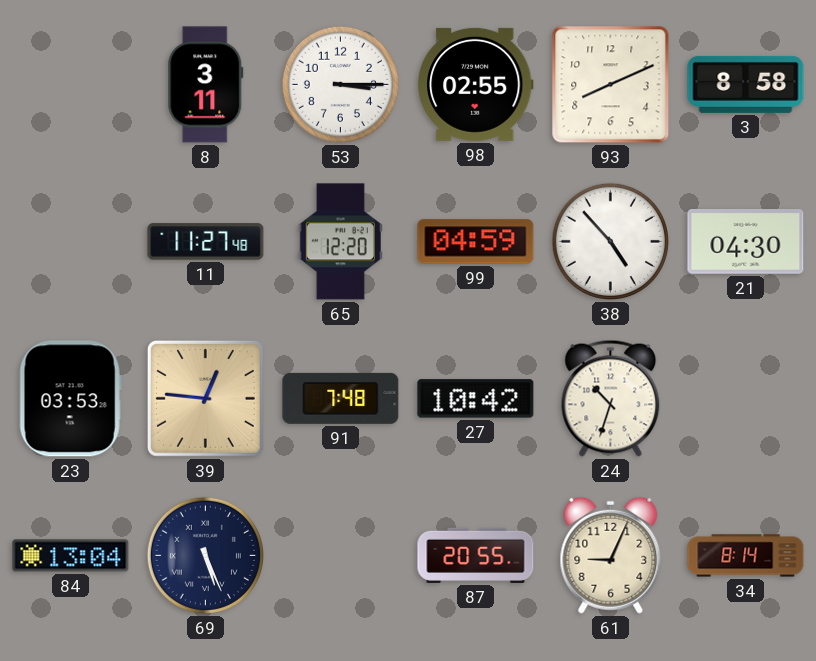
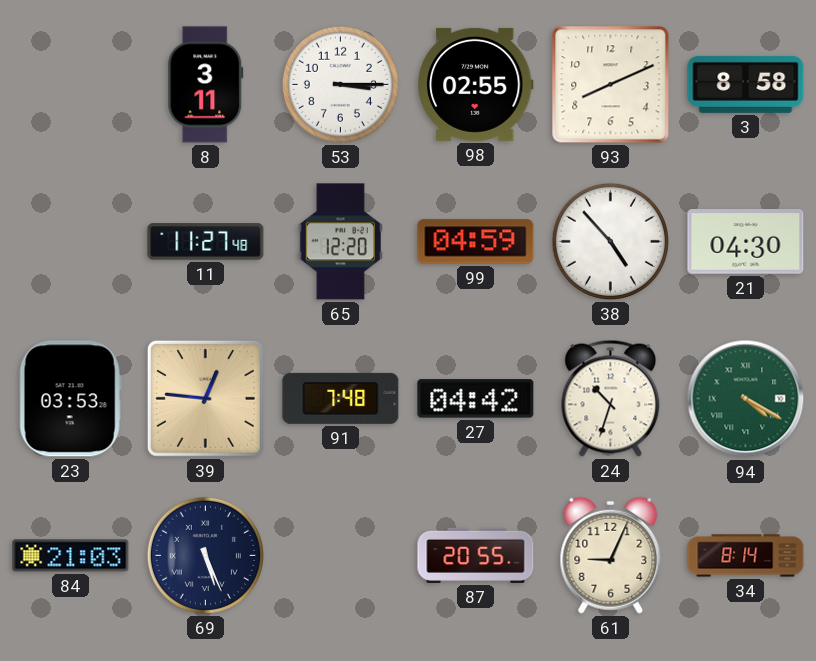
27: 10:42 -> 04:42
94: none -> 4:20
84: 13:04 -> 21:03
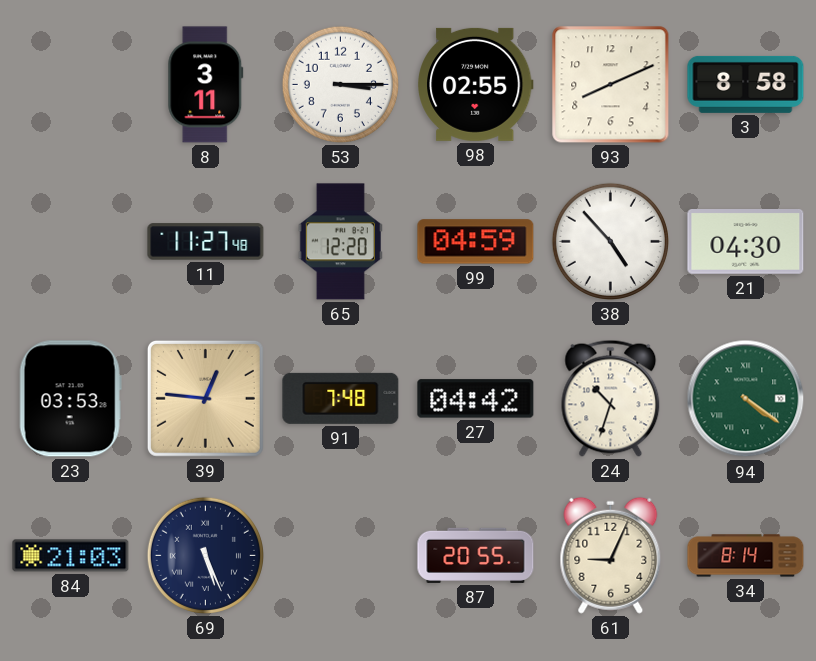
94: 4:20 -> 4:21
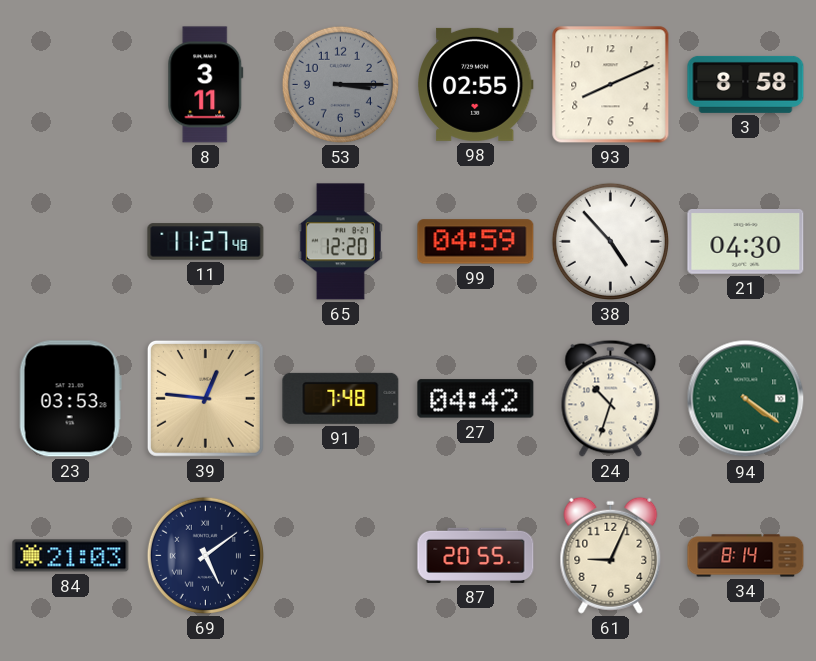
53 dial: white -> grey
69: 5:26 -> 5:09
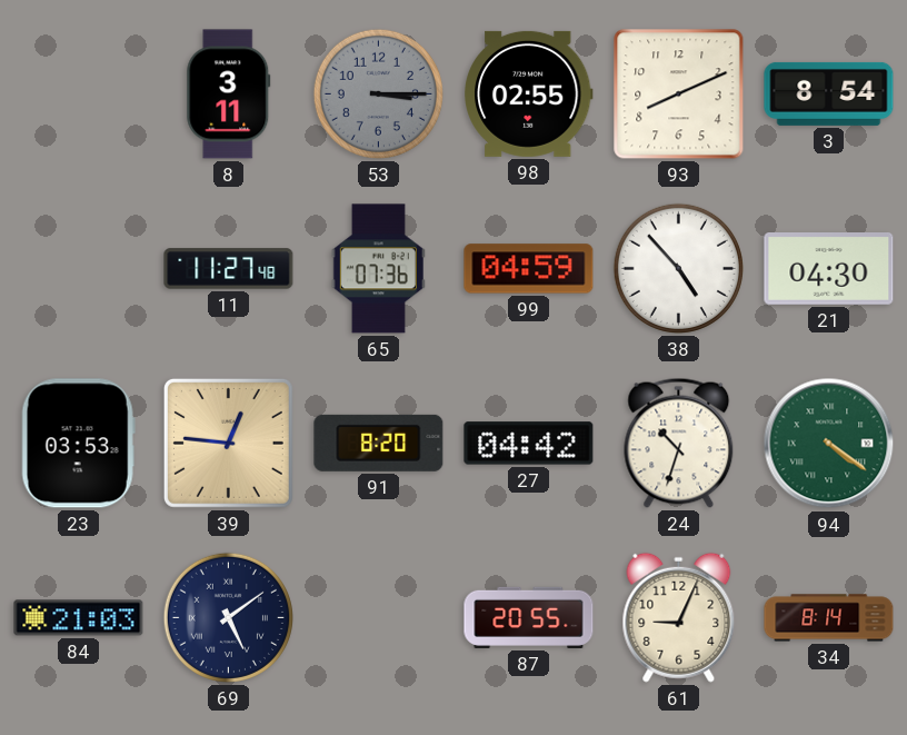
3: 8:58 -> 8:54
65: 12:20 -> 07:36
91: 7:48 -> 8:20
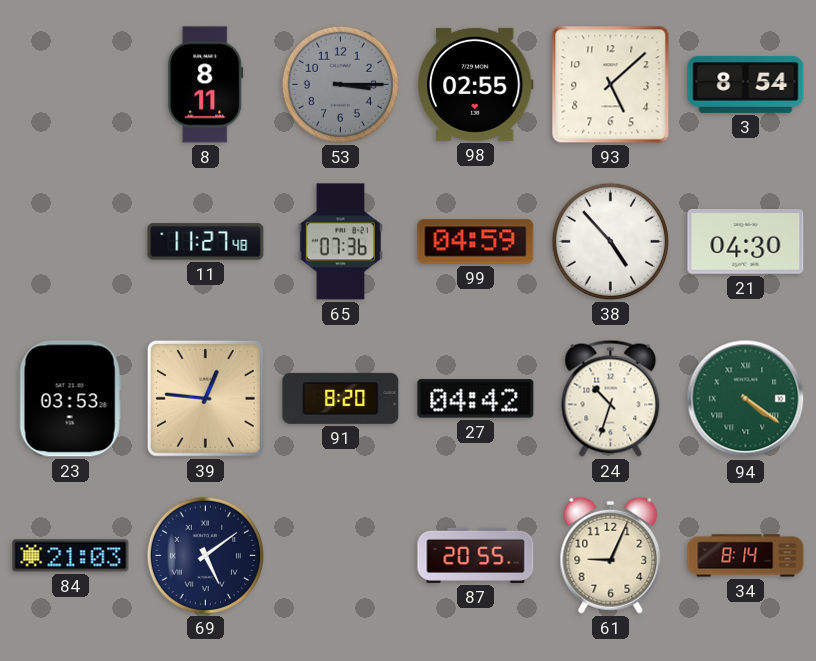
8: 3:11 -> 8:11
93: 8:11 -> 5:08
